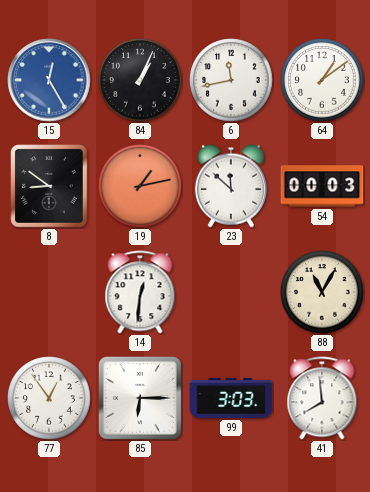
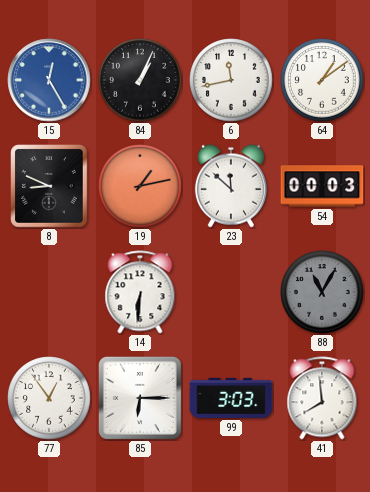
8: 8:51 -> 8:49
14: 12:31 -> 6:31
88 dial: cream -> grey
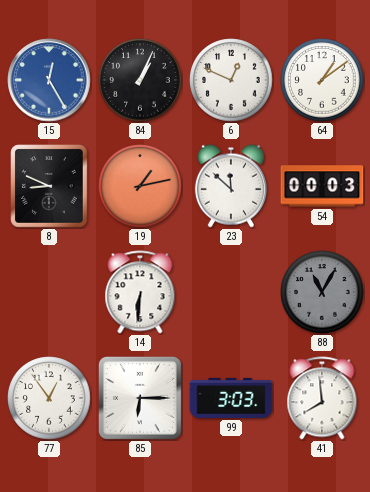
6: 11:43 -> 12:49
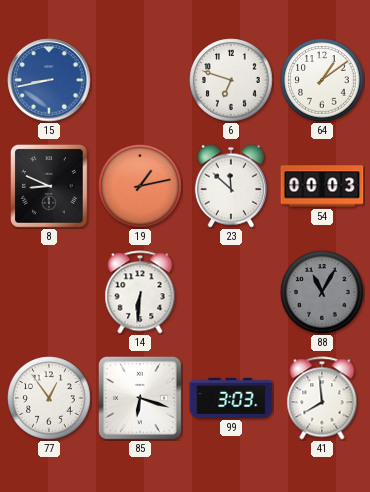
15: 12:25 -> 8:43
84: 1:04 -> none
6: 12:49 -> 6:48
85: 6:15 -> 6:18
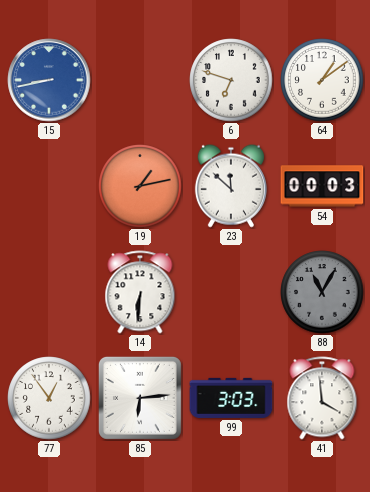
8: 8:49 -> none
85: 6:18 -> 6:14
41: 7:59 -> 3:59
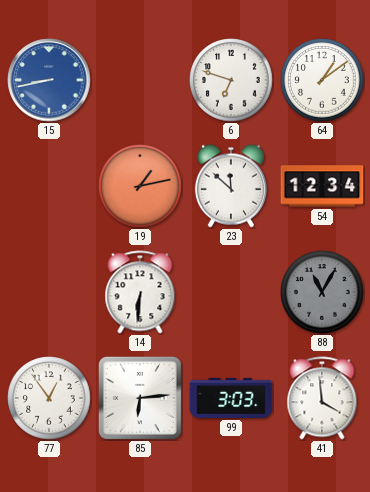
54: 00:03 -> 12:34
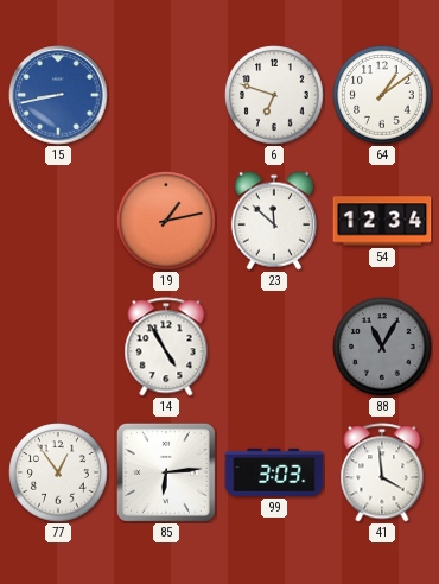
14: 6:31 -> 4:55
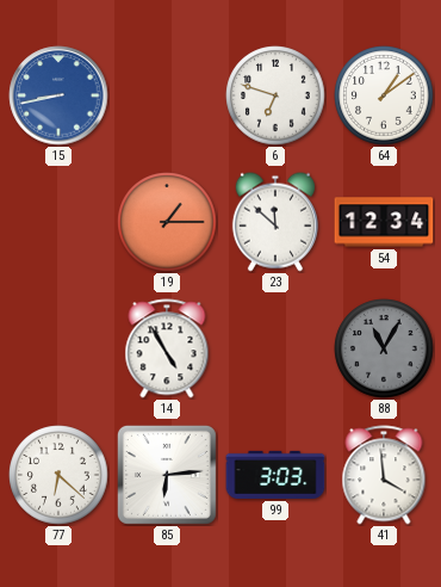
19: 1:13 -> 1:15
77: 12:54 -> 6:22
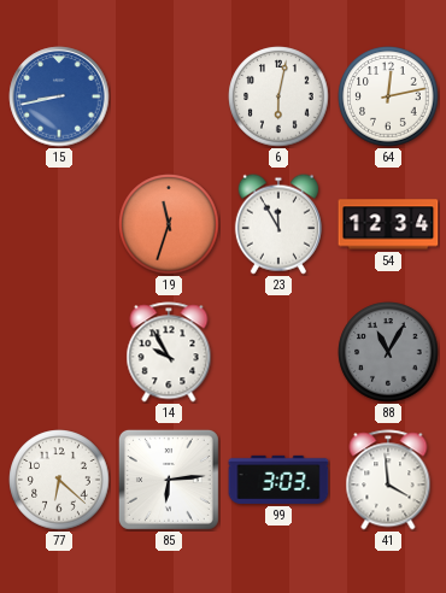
6: 6:48 -> 6:02
64: 1:09 -> 12:13
19: 1:15 -> 11:33
23: 11:52 -> 11:55
14: 4:55 -> 9:55
